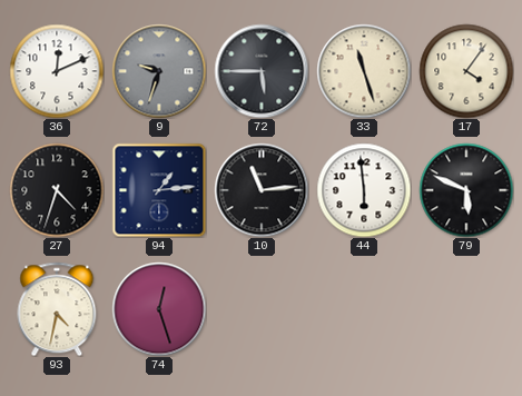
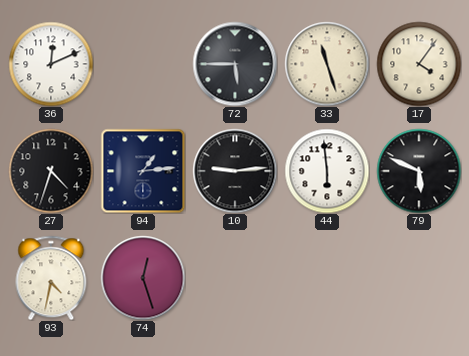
9: 9:33 -> none
10: 11:14 -> 9:14
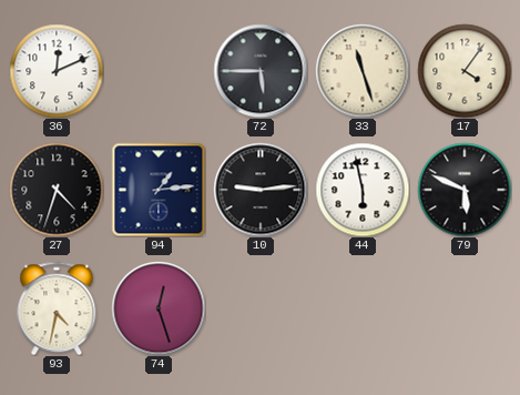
44: 5:59 -> 5:58
